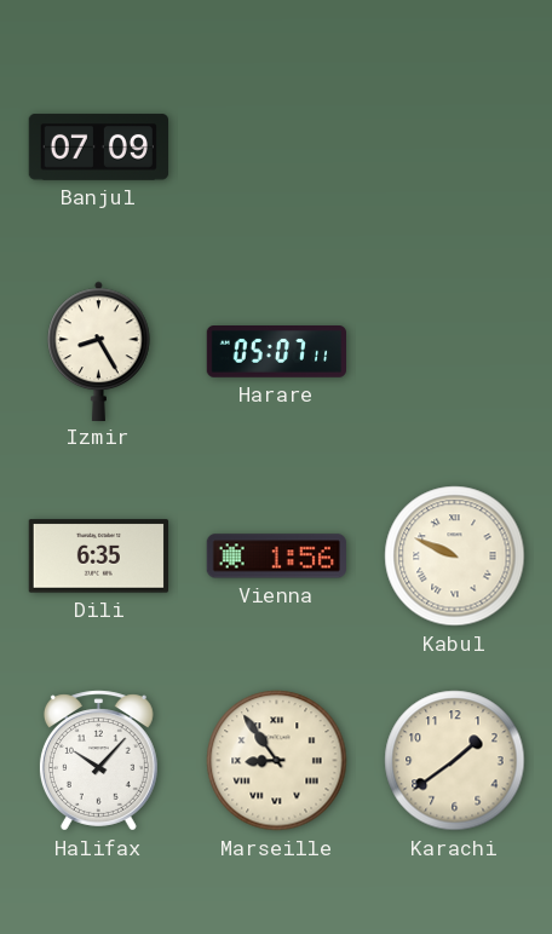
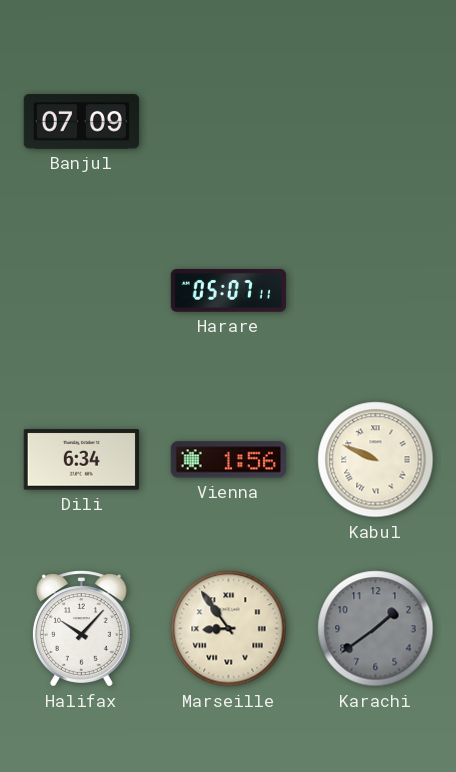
Izmir: 8:25 -> none
Dili: 6:35 -> 6:34
Karachi dial: cream -> grey
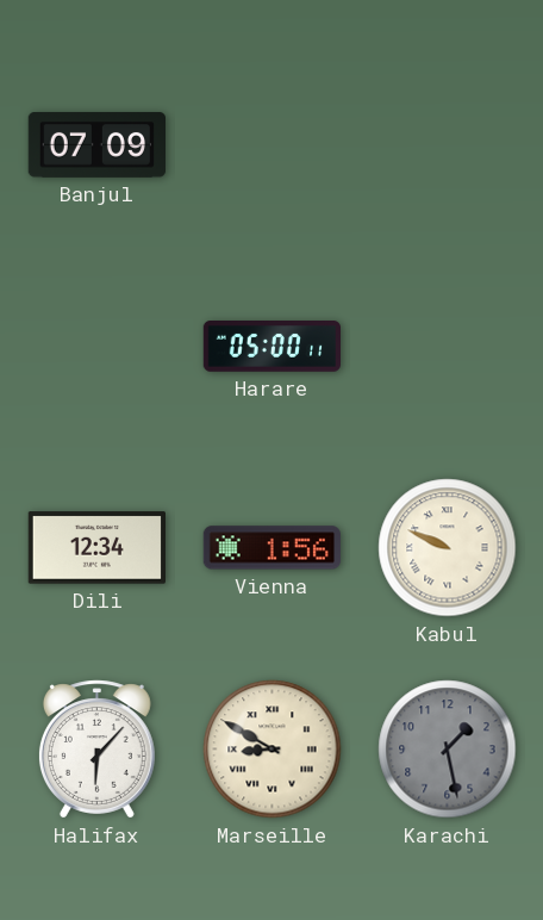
Harare: 05:07 -> 05:00
Dili: 6:34 -> 12:34
Halifax: 10:07 -> 6:07
Marseille: 8:54 -> 8:50
Karachi: 1:39 -> 1:28
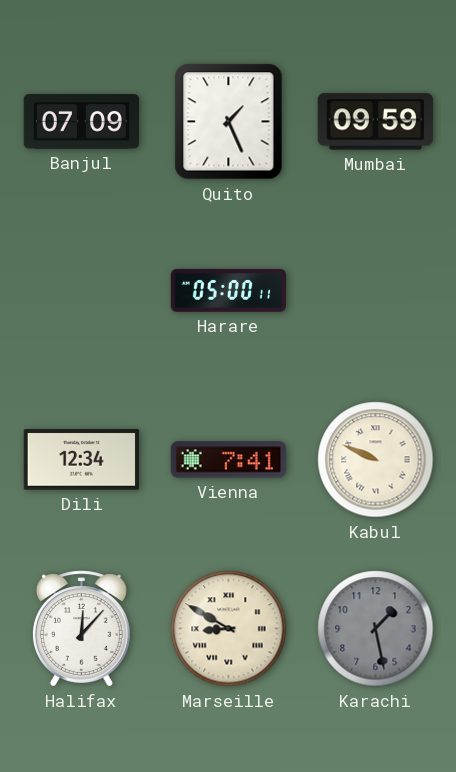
Quito: none -> 1:26
Mumbai: none -> 09:59
Vienna: 1:56 -> 7:41
Halifax: 6:07 -> 12:07
